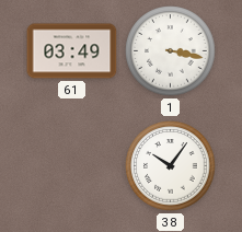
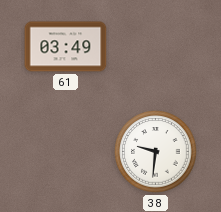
1: 3:17 -> none
38: 10:06 -> 9:31
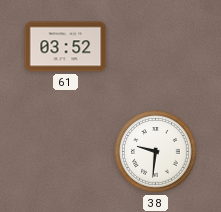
61: 03:49 -> 03:52
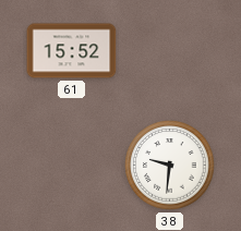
61: 03:52 -> 15:52
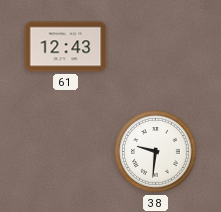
61: 15:52 -> 12:43
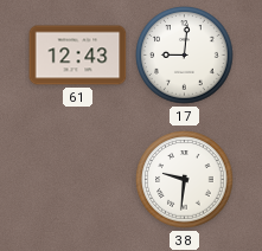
17: none -> 9:01
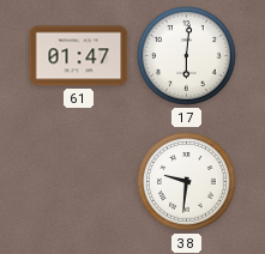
61: 12:43 -> 01:47
17: 9:01 -> 6:01
